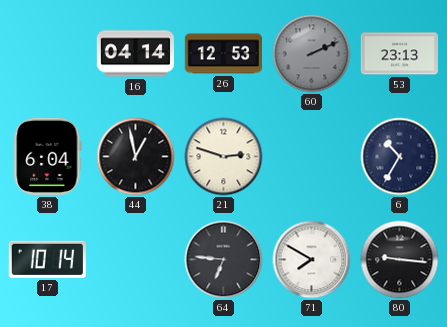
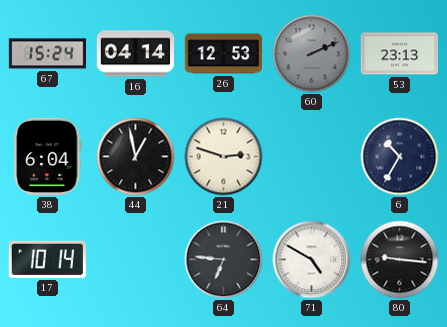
67: none -> 15:24
71: 7:50 -> 4:50
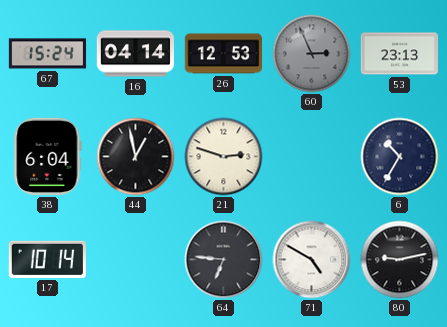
60: 2:11 -> 2:56
80: 9:16 -> 9:13
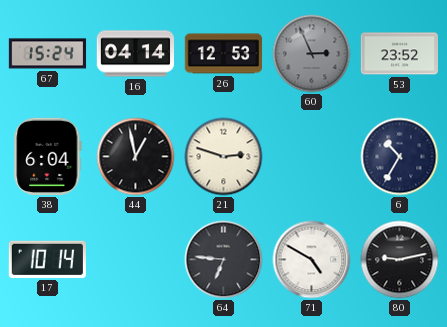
53: 23:13 -> 23:52
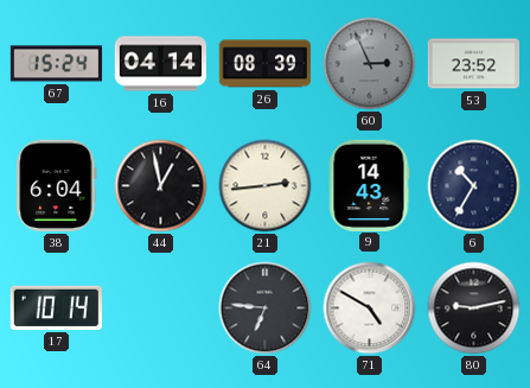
26: 12:53 -> 08:39
21: 2:48 -> 2:44
9: none -> 14:43
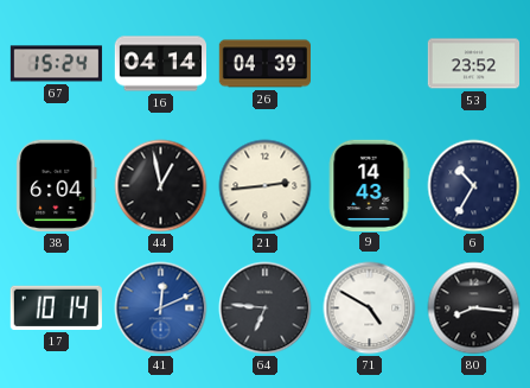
26: 08:39 -> 04:39
60: 2:56 -> none
41: none -> 12:11
80: 9:13 -> 8:16
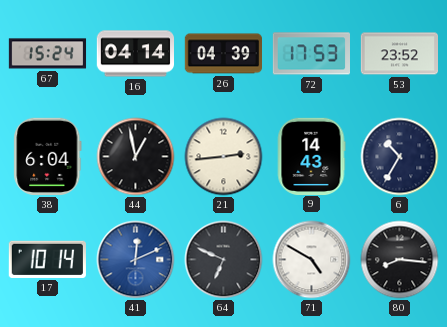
72: none -> 17:53
64: 6:46 -> 6:49
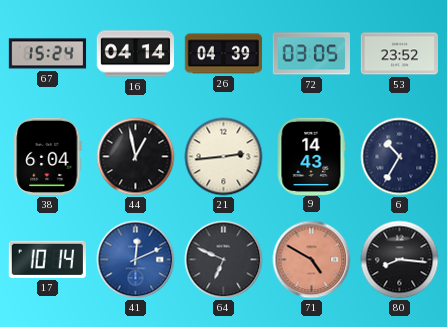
72: 17:53 -> 03:05
71 dial: white -> salmon
